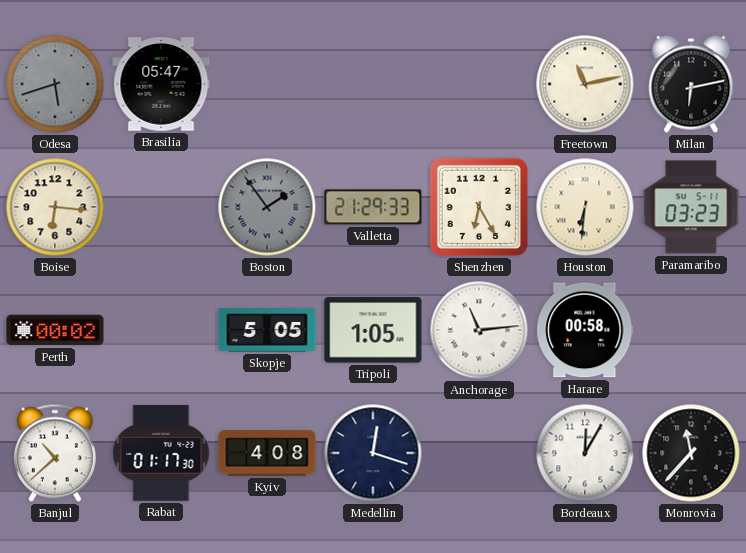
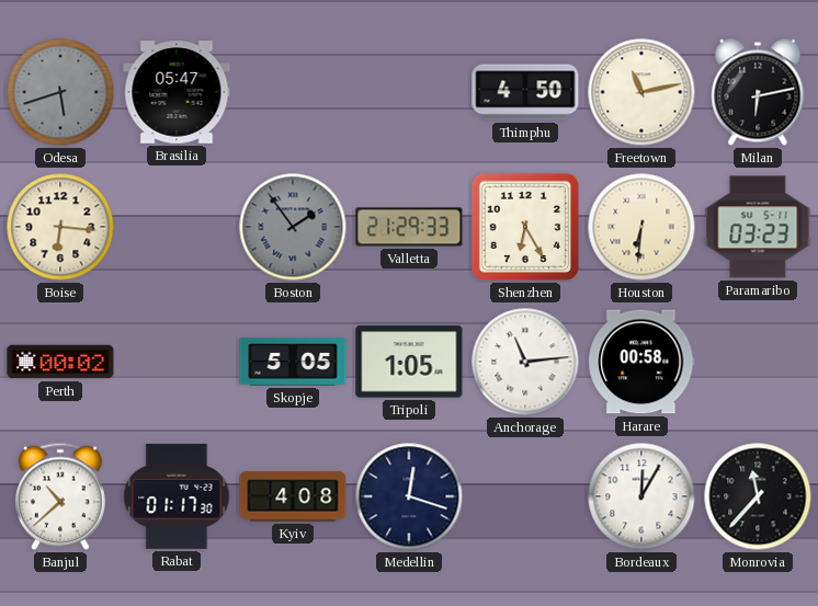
Thimphu: none -> 4:50
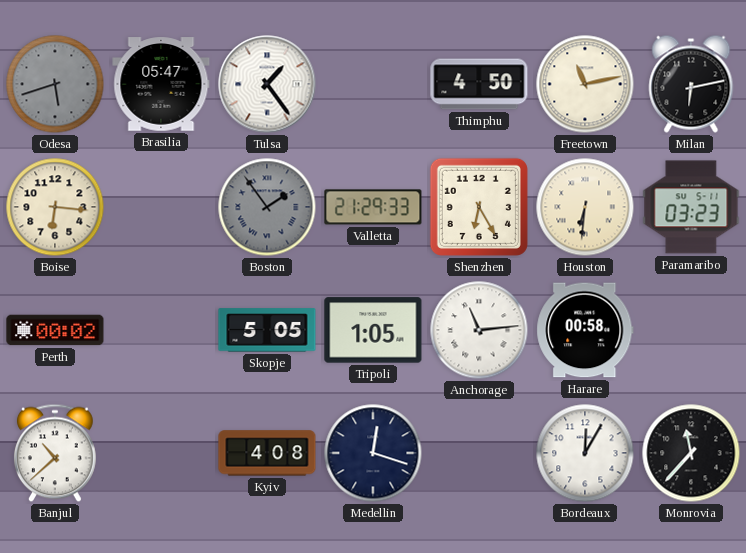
Tulsa: none -> 1:24
Rabat: 01:17 -> none
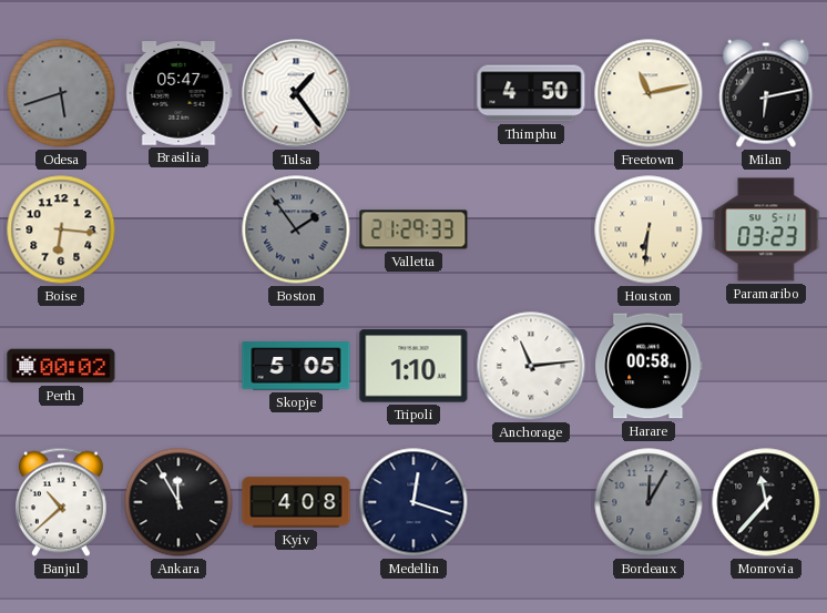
Shenzhen: 6:25 -> none
Tripoli: 1:05 -> 1:10
Ankara: none -> 11:55
Bordeaux dial: white -> grey
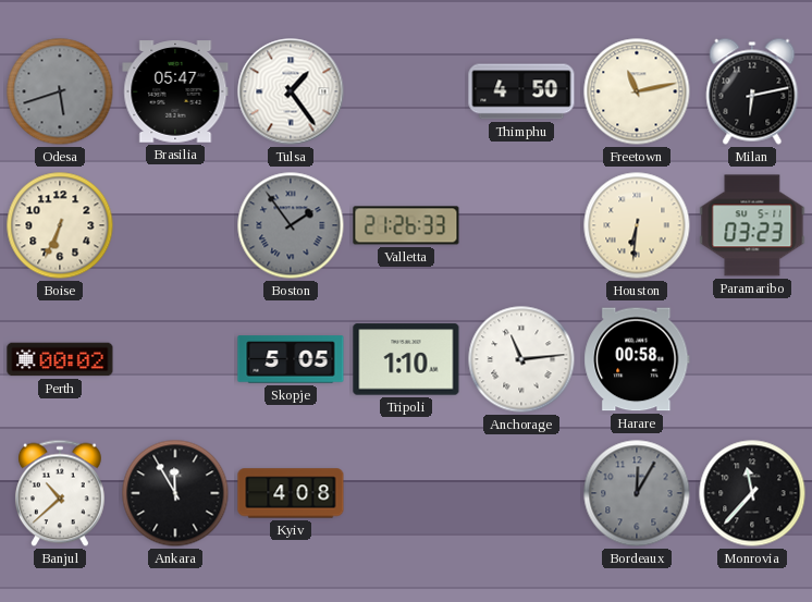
Boise: 6:16 -> 6:34
Valletta: 21:29 -> 21:26
Medellin: 12:18 -> none
